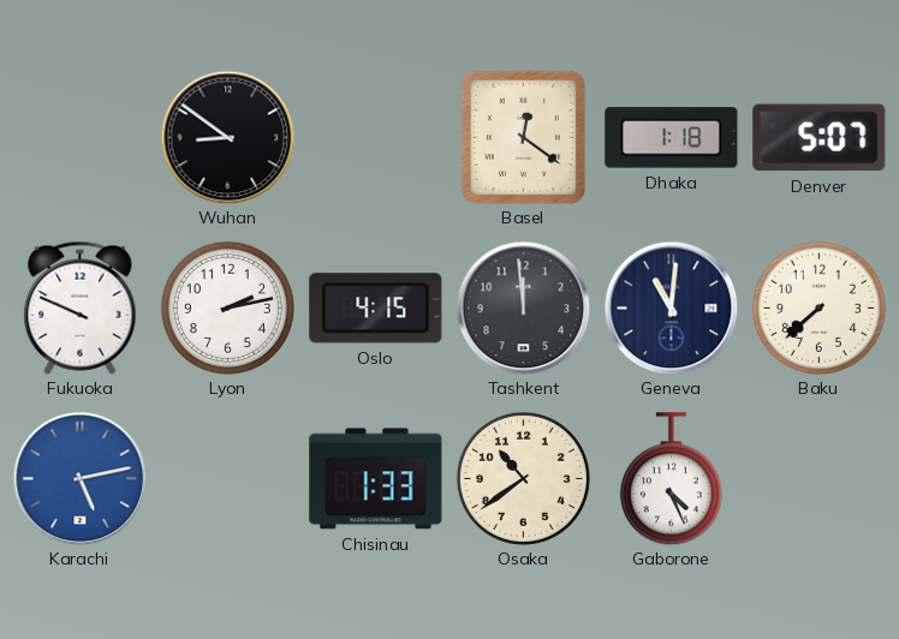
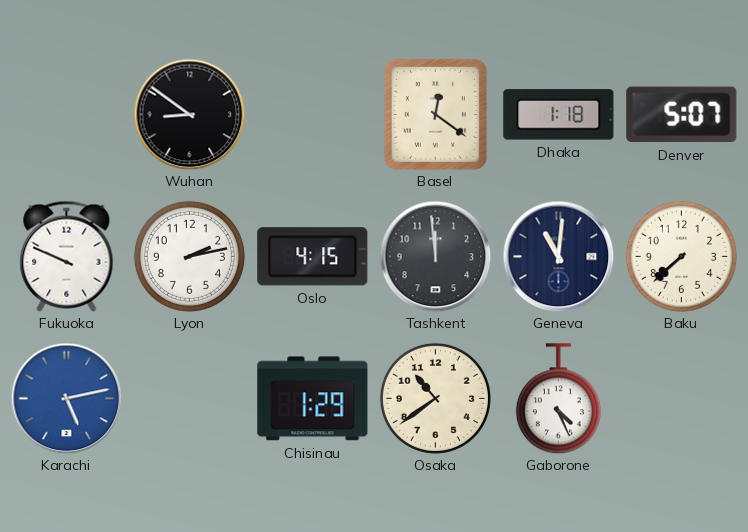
Chisinau: 1:33 -> 1:29
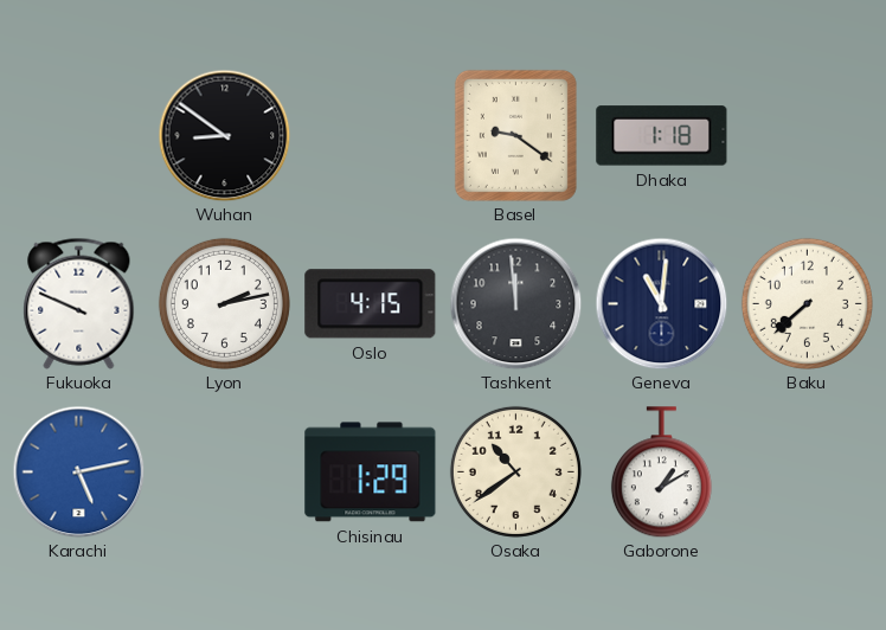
Basel: 12:21 -> 9:21
Denver: 5:07 -> none
Gaborone: 4:26 -> 1:10
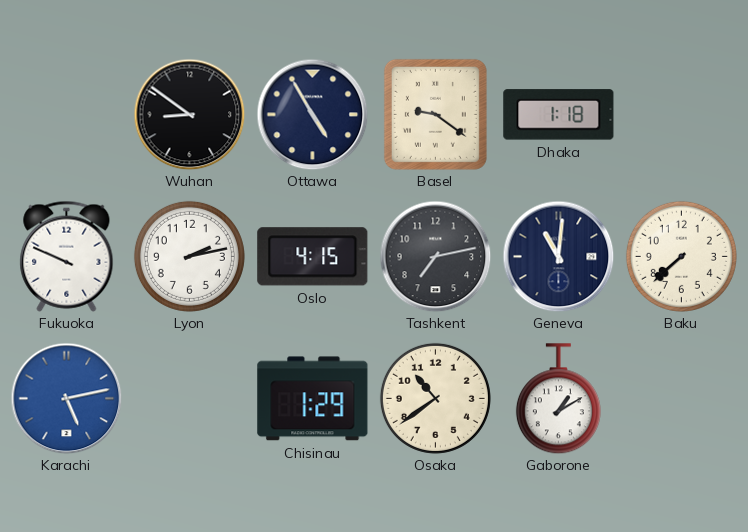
Ottawa: none -> 4:55
Tashkent: 11:59 -> 7:13
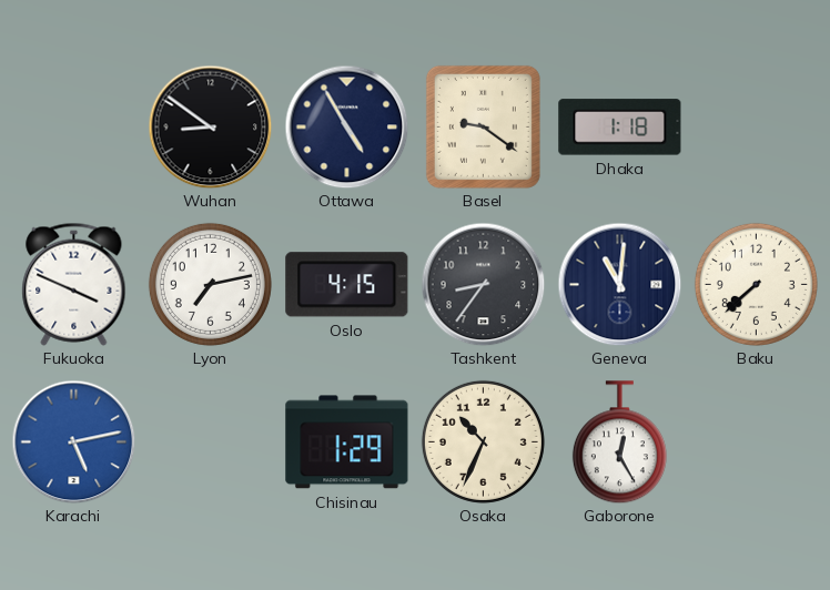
Fukuoka: 9:49 -> 3:49
Lyon: 2:13 -> 7:13
Tashkent: 7:13 -> 8:36
Osaka: 10:39 -> 10:34
Gaborone: 1:10 -> 12:25
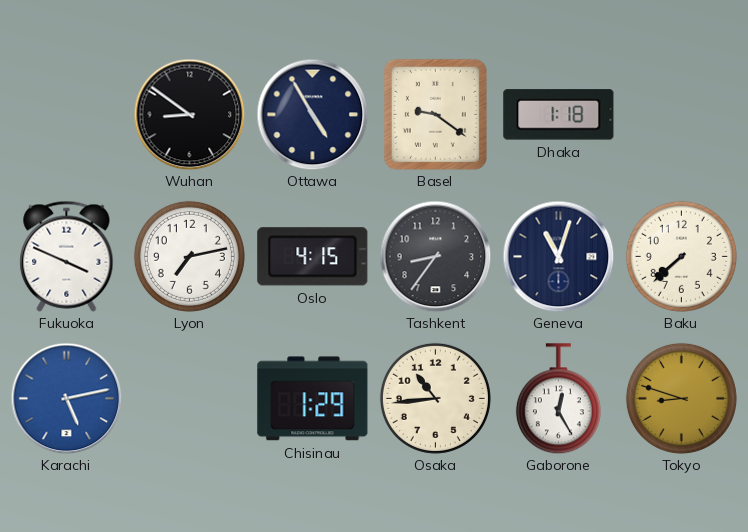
Geneva: 11:01 -> 11:03
Osaka: 10:34 -> 10:44
Tokyo: none -> 8:48
